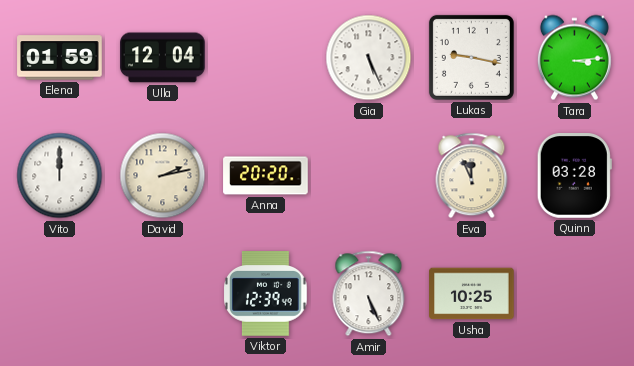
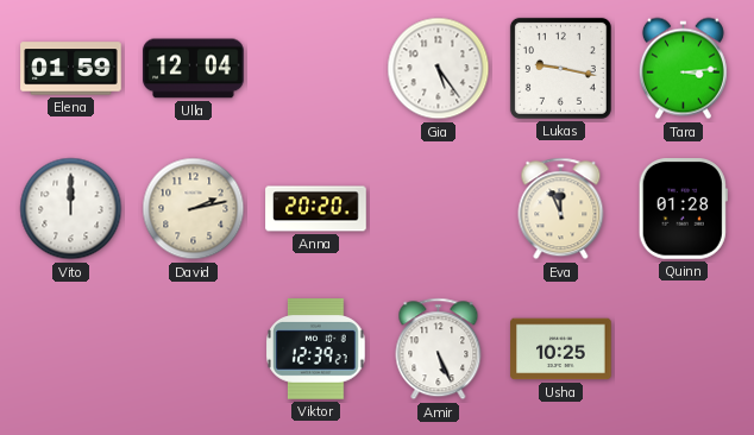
Gia: 5:26 -> 5:24
Quinn: 03:28 -> 01:28
Viktor: 12:39:49 -> 12:39:27
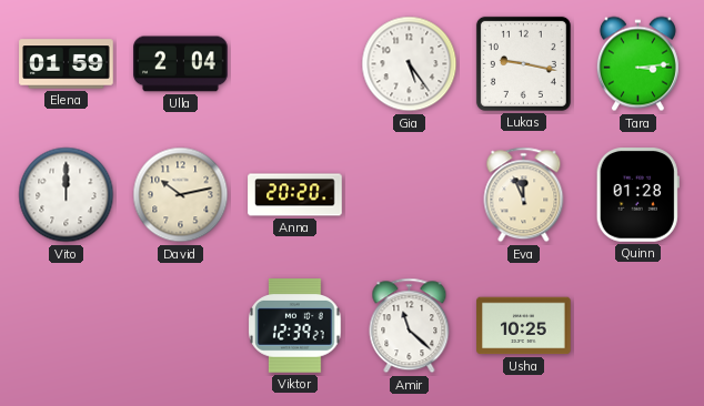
Ulla: 12:04 -> 2:04
David: 2:13 -> 10:13
Amir: 5:26 -> 11:22
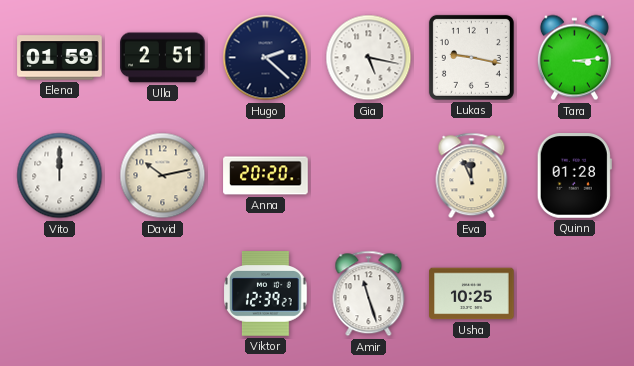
Ulla: 2:04 -> 2:51
Hugo: none -> 2:22
Gia: 5:24 -> 5:17
Amir: 11:22 -> 11:27
